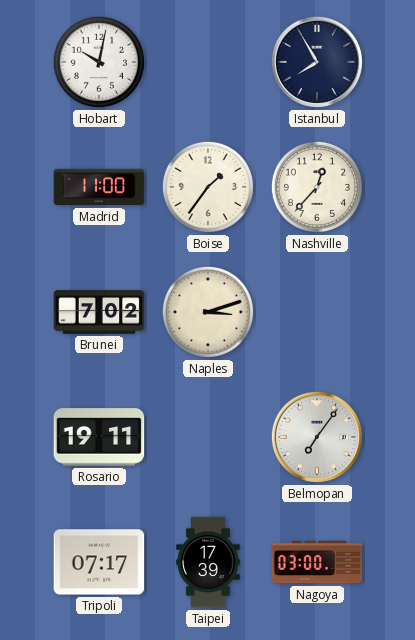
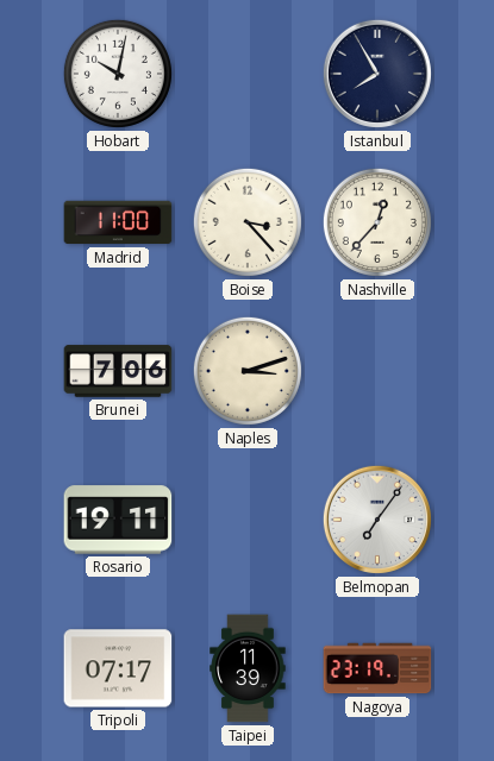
Boise: 1:36 -> 3:23
Brunei: 7:02 -> 7:06
Taipei: 17:39 -> 11:39
Nagoya: 03:00 -> 23:19
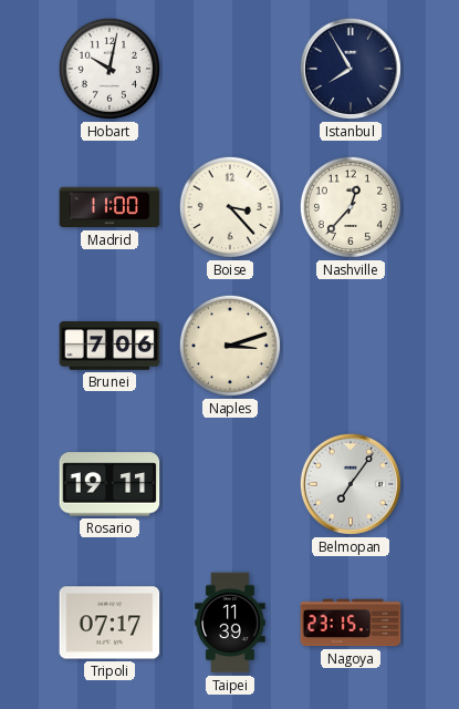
Nagoya: 23:19 -> 23:15
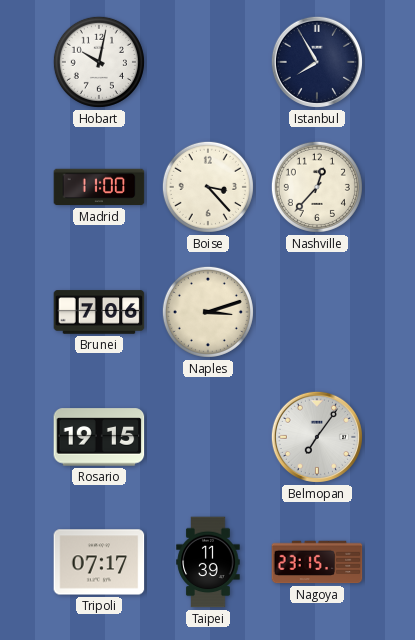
Rosario: 19:11 -> 19:15
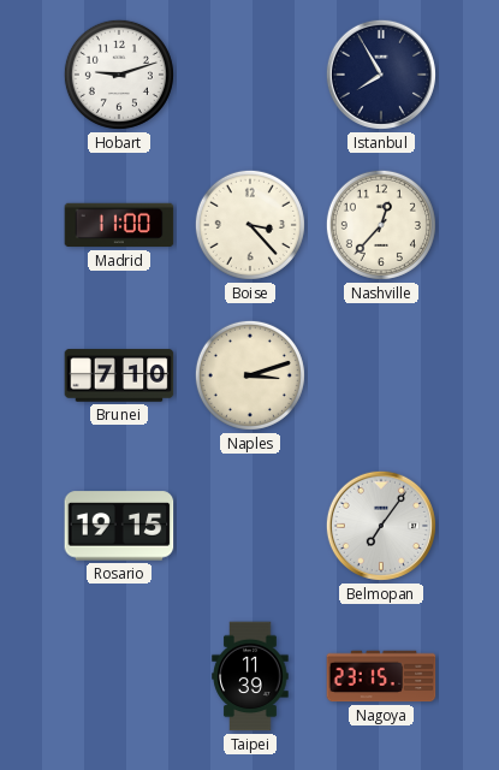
Hobart: 10:02 -> 9:12
Brunei: 7:06 -> 7:10
Tripoli: 07:17 -> none
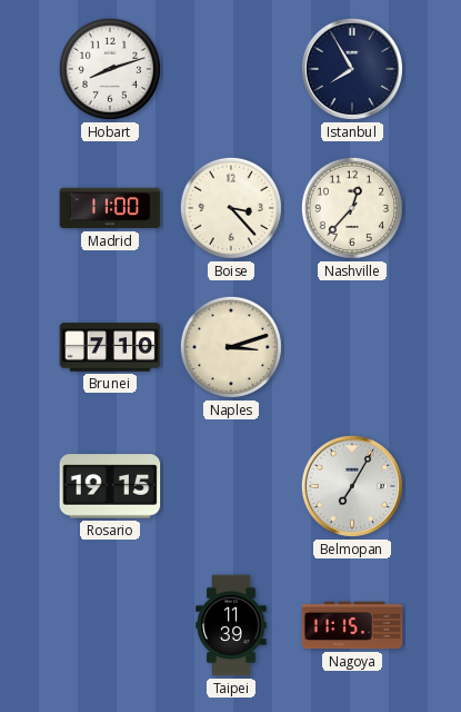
Hobart: 9:12 -> 8:12
Belmopan: 7:06 -> 7:05
Nagoya: 23:15 -> 11:15
